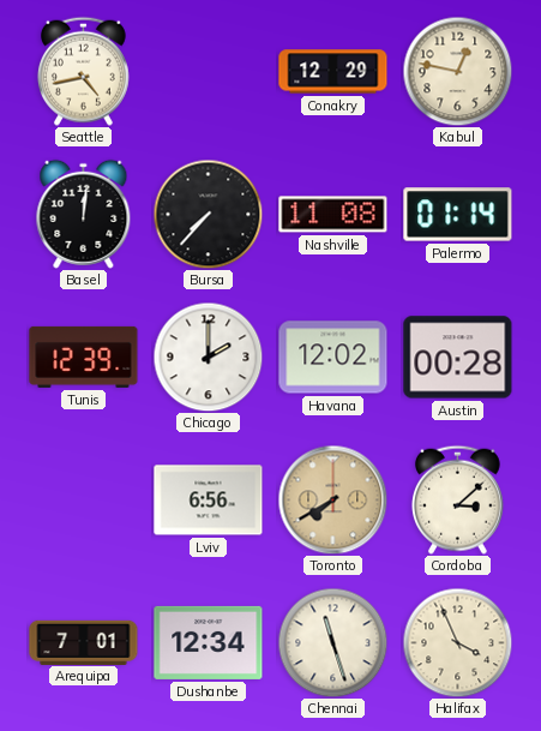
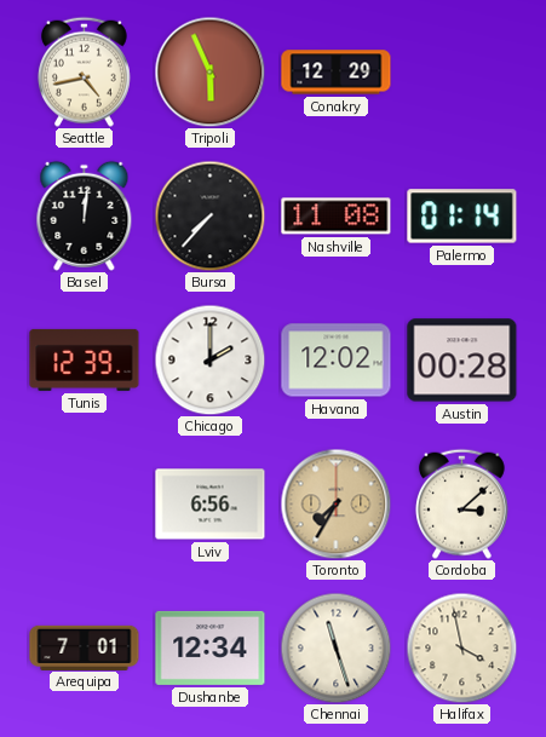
Tripoli: none -> 5:56
Kabul: 12:47 -> none
Toronto: 7:40 -> 7:35
Halifax: 3:56 -> 3:58
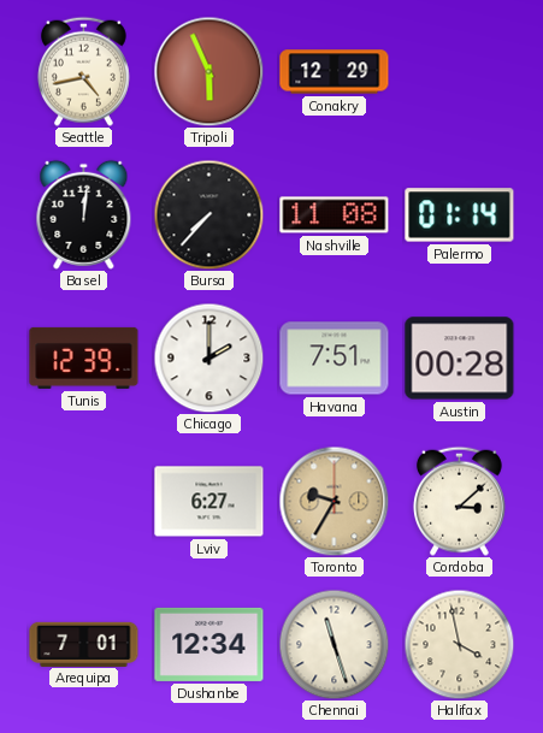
Havana: 12:02 -> 7:51
Lviv: 6:56 -> 6:27
Toronto: 7:35 -> 9:35
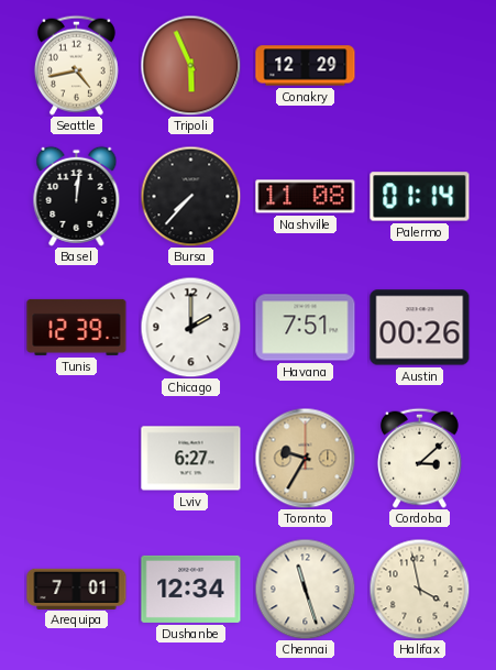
Austin: 00:28 -> 00:26
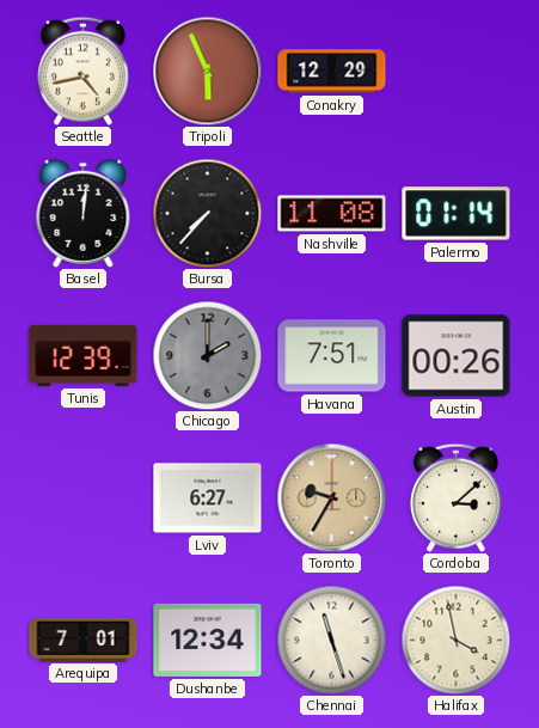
Chicago dial: white -> grey
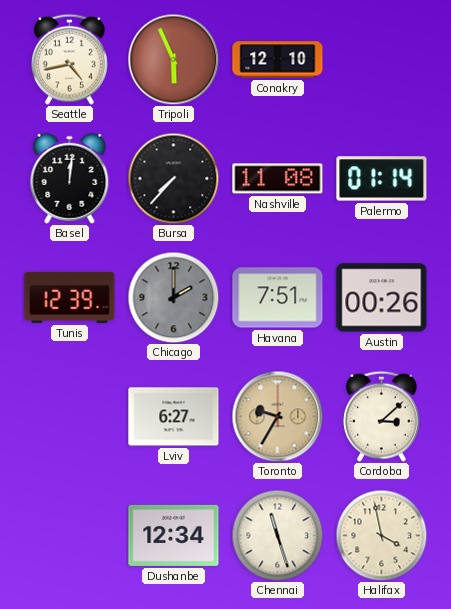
Conakry: 12:29 -> 12:10
Arequipa: 7:01 -> none
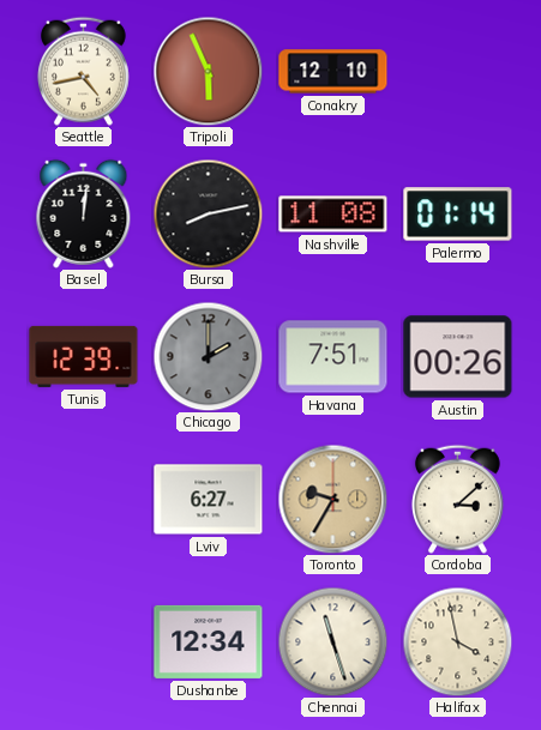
Bursa: 7:37 -> 8:13
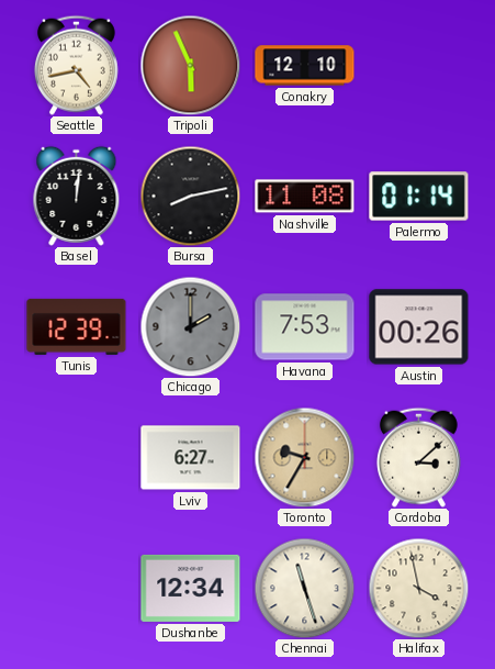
Havana: 7:51 -> 7:53
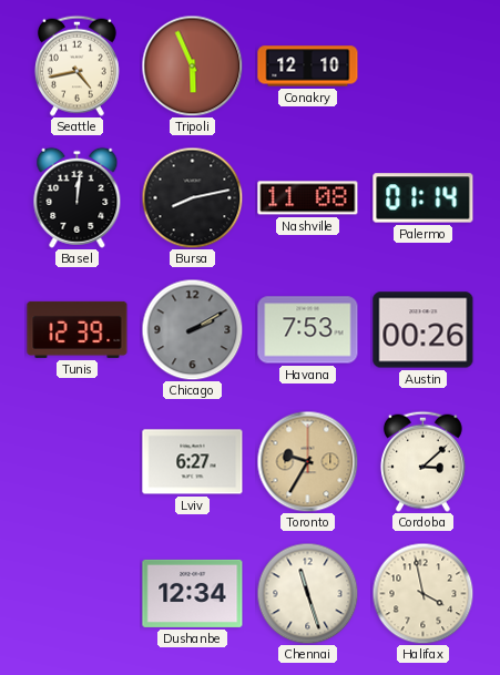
Chicago: 2:00 -> 2:10
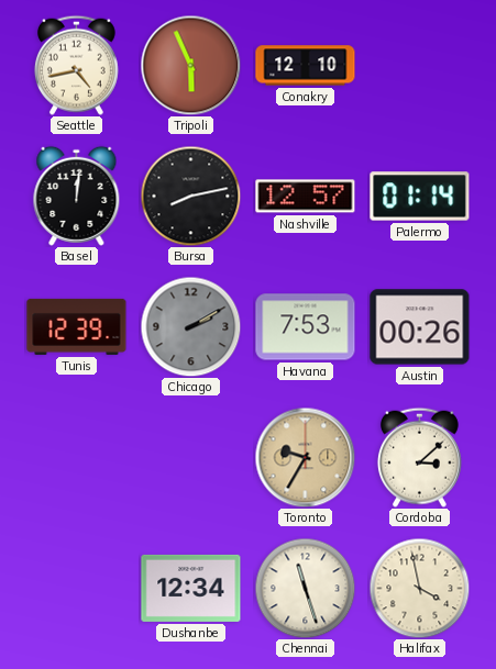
Nashville: 11:08 -> 12:57
Lviv: 6:27 -> none
